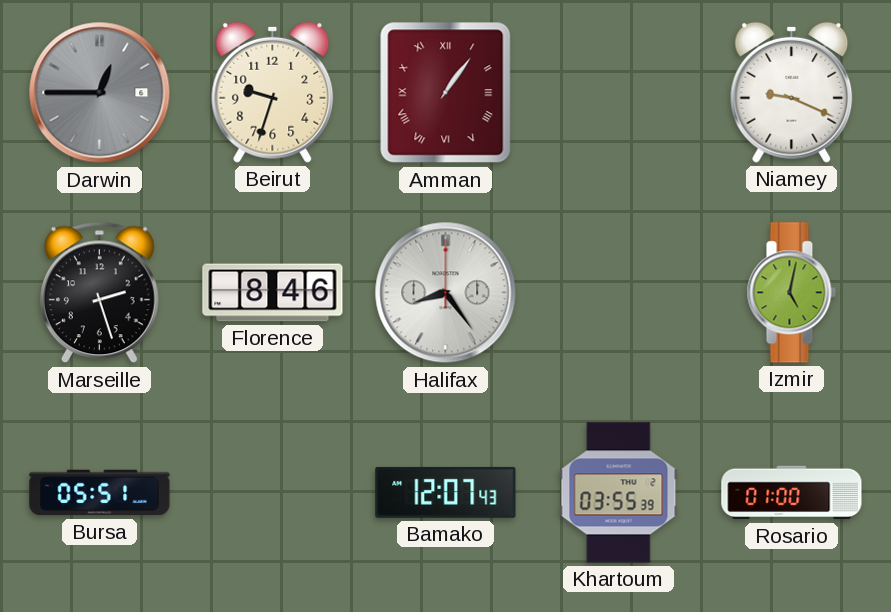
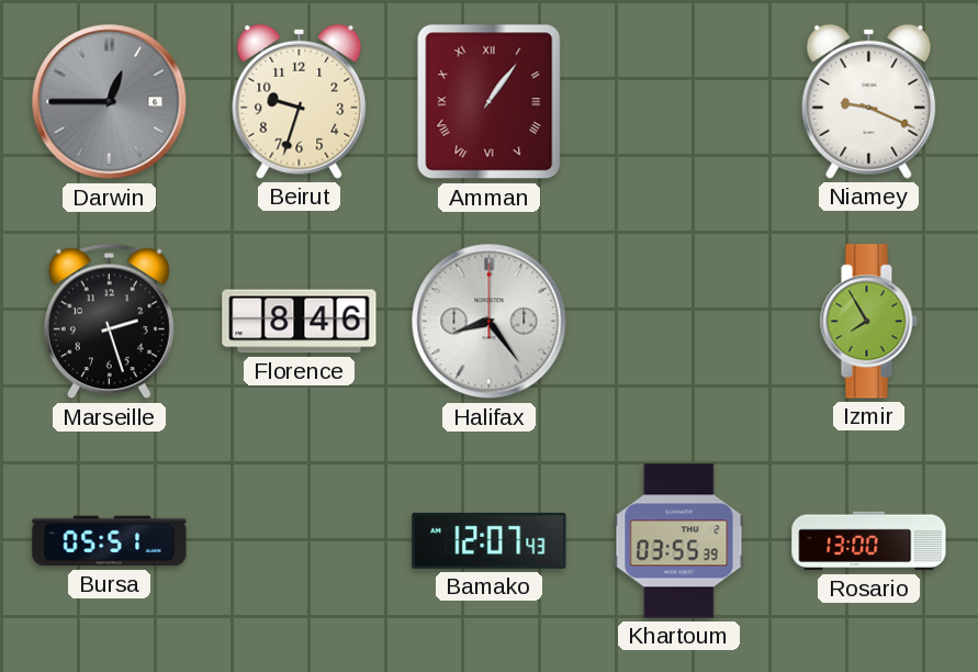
Izmir: 5:02 -> 7:55
Rosario: 01:00 -> 13:00
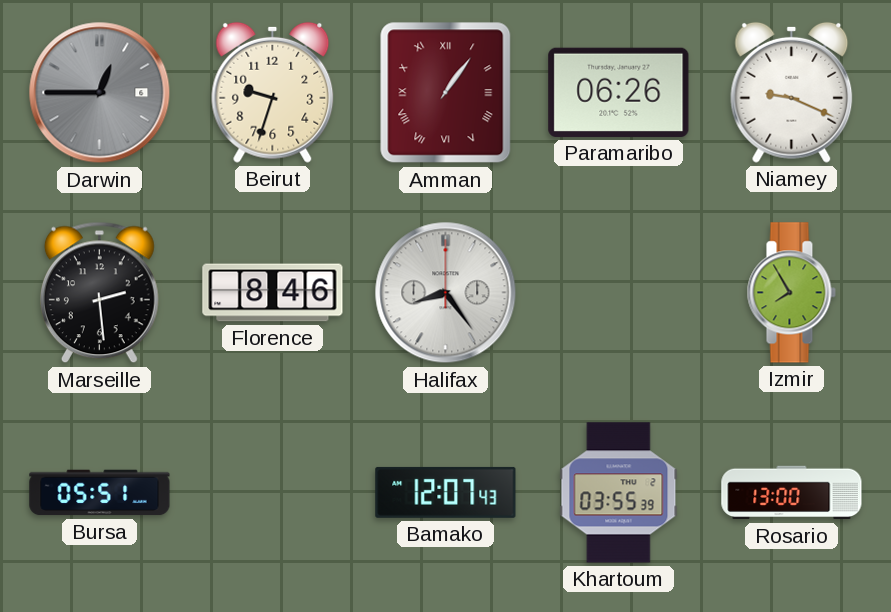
Paramaribo: none -> 06:26
Marseille: 2:27 -> 2:29
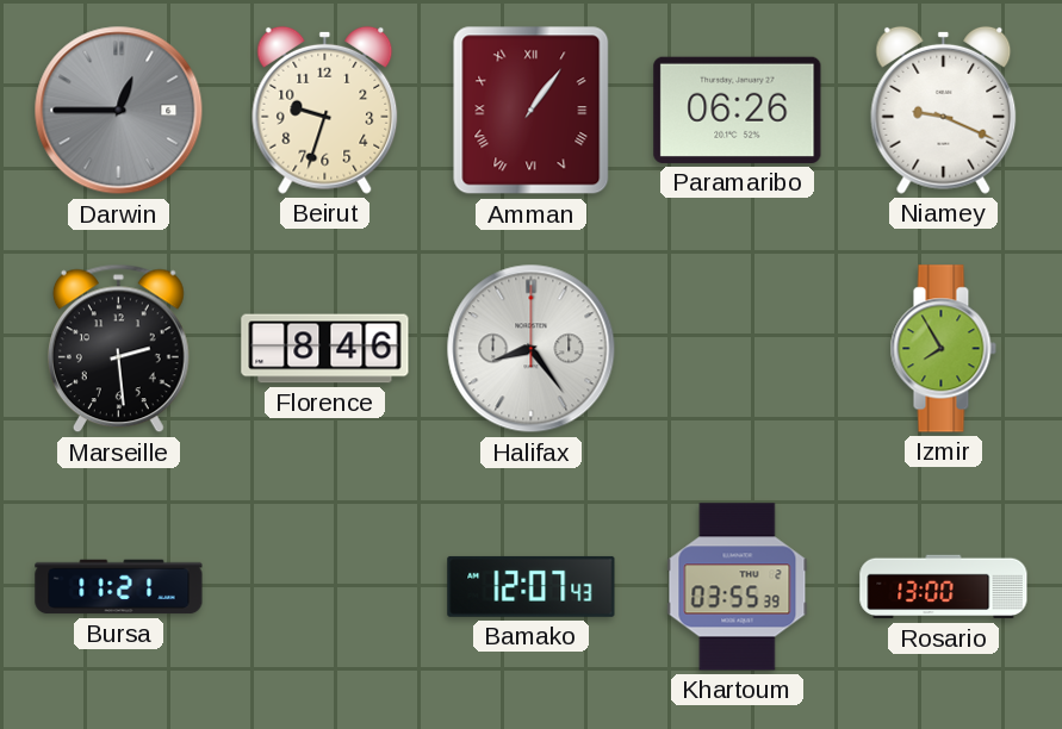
Bursa: 05:51 -> 11:21
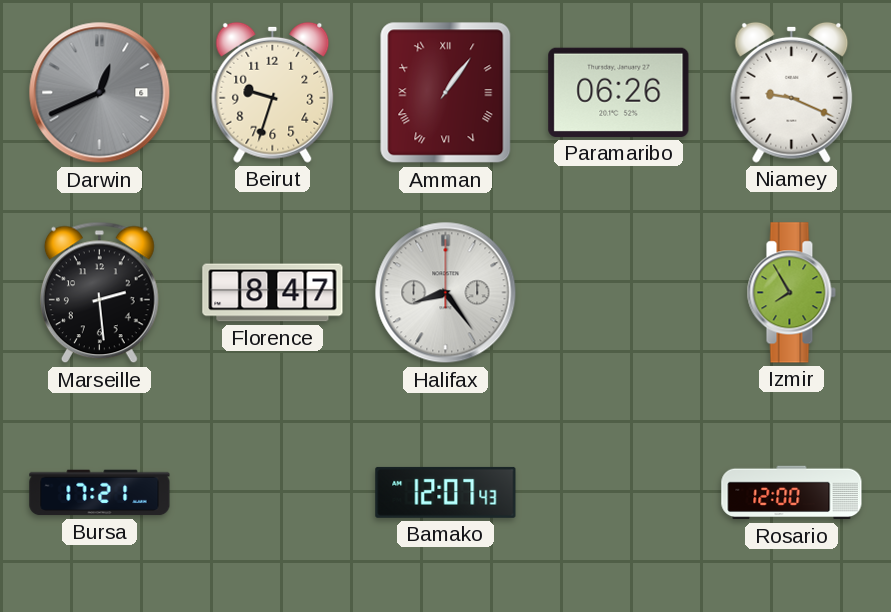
Darwin: 12:45 -> 12:41
Florence: 8:46 -> 8:47
Bursa: 11:21 -> 17:21
Khartoum: 03:55 -> none
Rosario: 13:00 -> 12:00
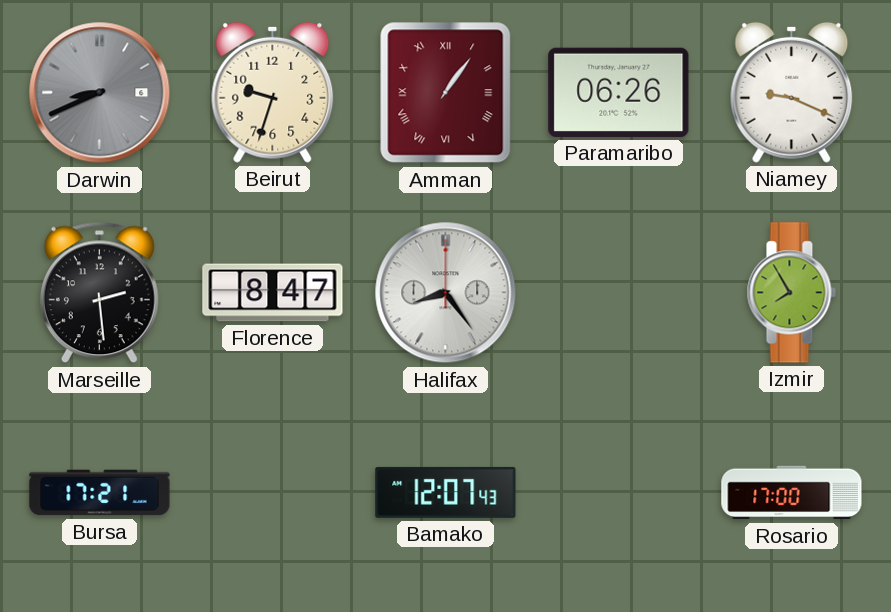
Darwin: 12:41 -> 8:41
Rosario: 12:00 -> 17:00
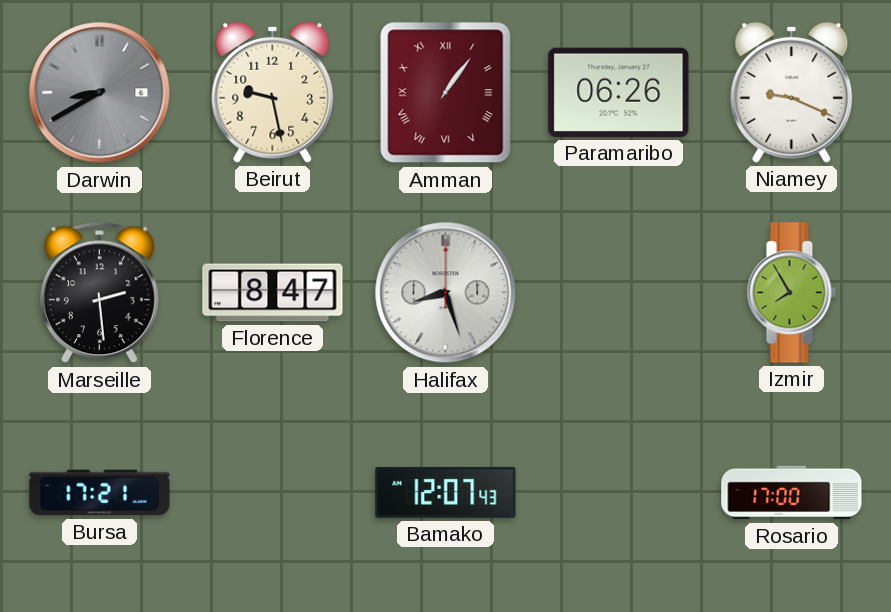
Darwin: 8:41 -> 8:40
Beirut: 9:33 -> 9:28
Halifax: 8:24 -> 8:27
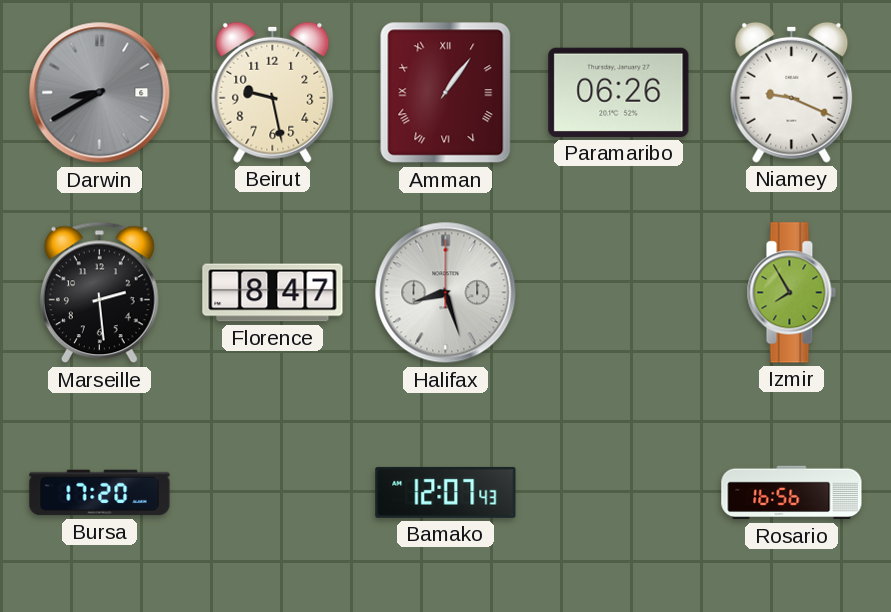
Bursa: 17:21 -> 17:20
Rosario: 17:00 -> 16:56
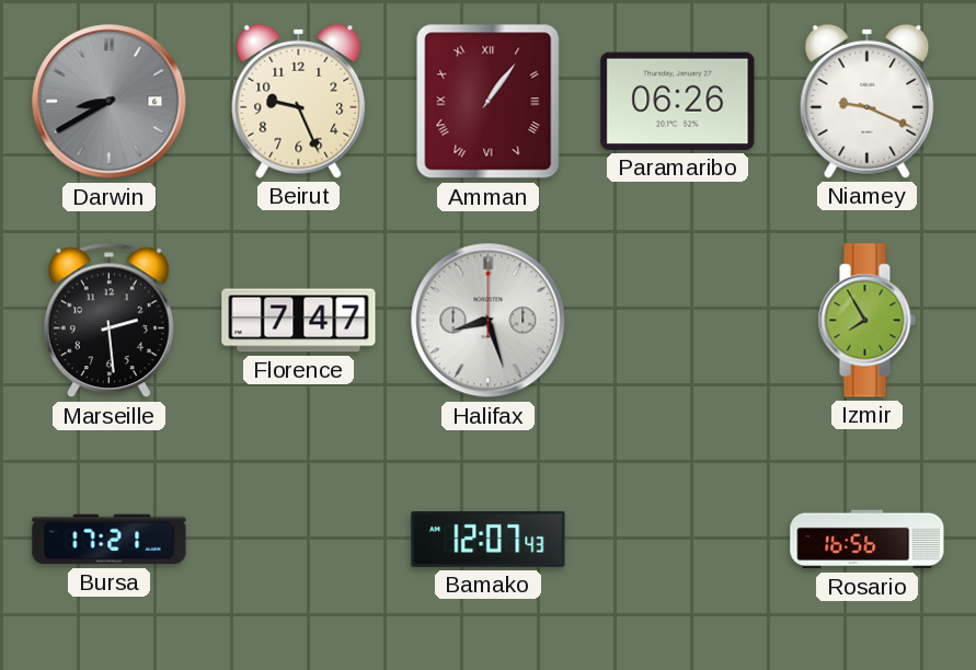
Beirut: 9:28 -> 9:26
Florence: 8:47 -> 7:47
Bursa: 17:20 -> 17:21
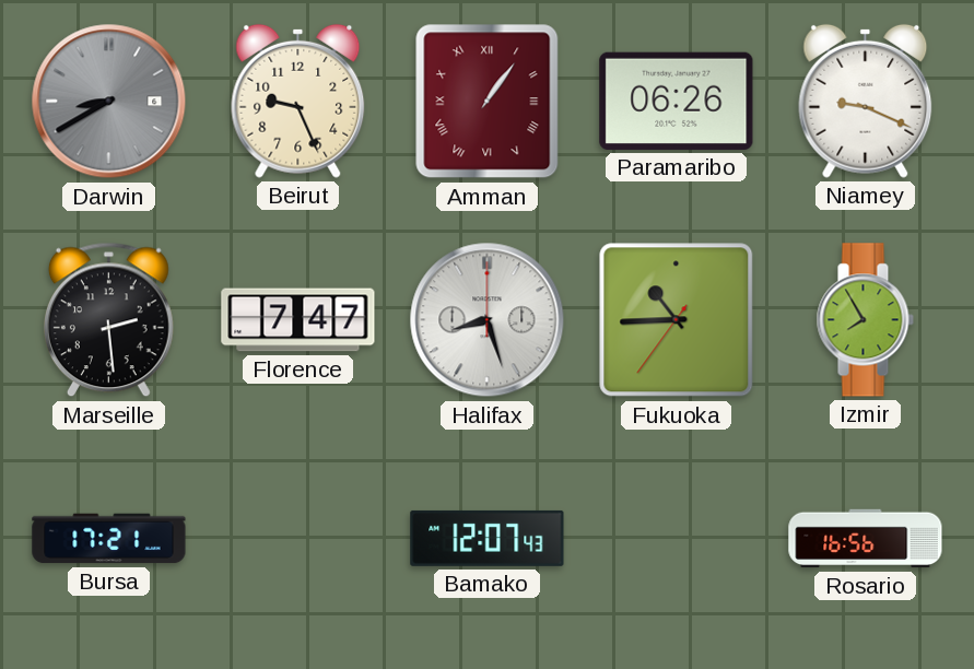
Fukuoka: none -> 10:44
